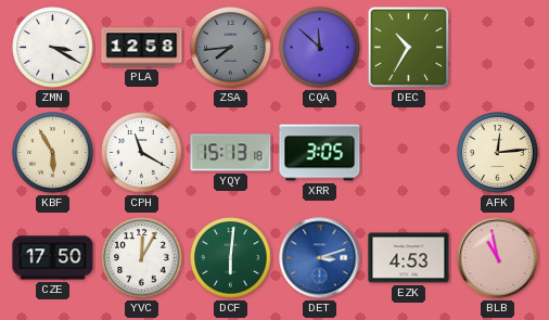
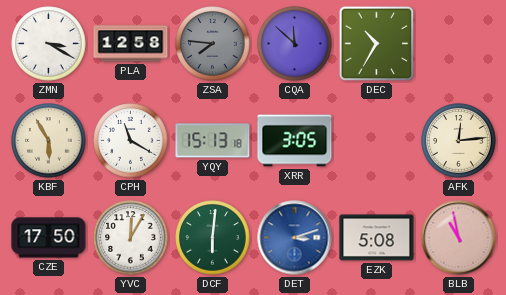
ZSA: 7:44 -> 7:46
EZK: 4:53 -> 5:08
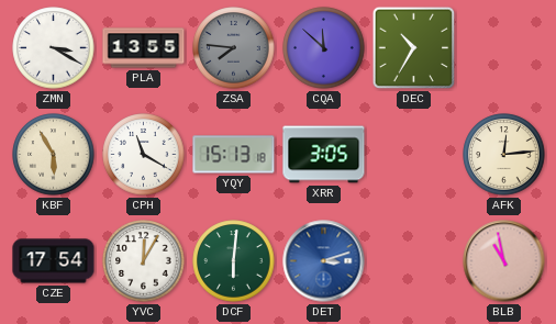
PLA: 12:58 -> 13:55
CZE: 17:50 -> 17:54
EZK: 5:08 -> none
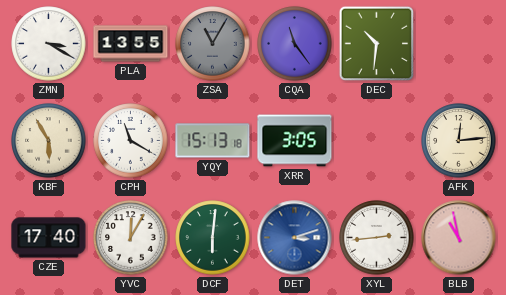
ZSA: 7:46 -> 11:05
CQA: 11:52 -> 11:24
DEC: 10:35 -> 10:31
CZE: 17:54 -> 17:40
XYL: none -> 2:44
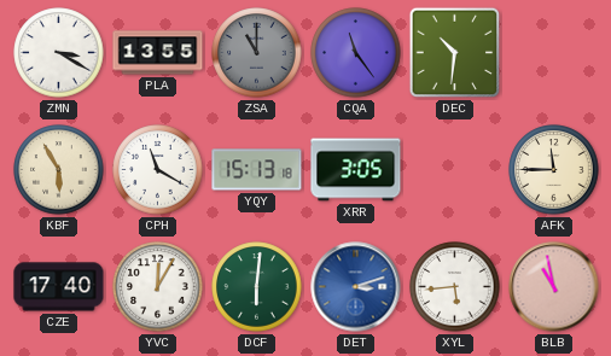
ZSA: 11:05 -> 11:00
AFK: 12:14 -> 11:45
XYL: 2:44 -> 5:44
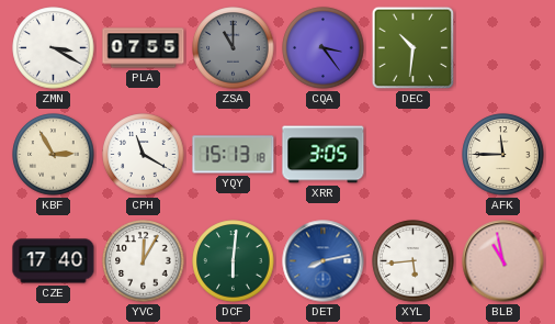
PLA: 13:55 -> 07:55
CQA: 11:24 -> 3:24
KBF: 5:55 -> 2:55
DET: 3:12 -> 8:13
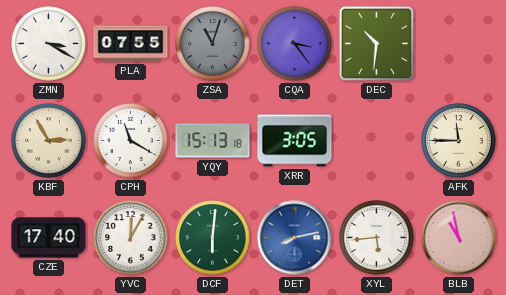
ZSA: 11:00 -> 11:03
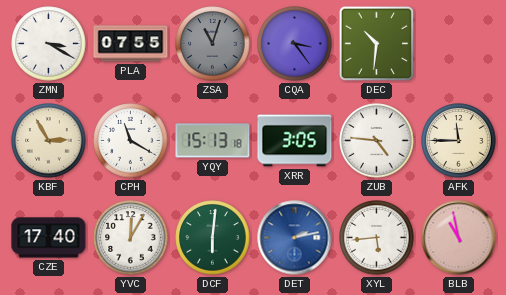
ZUB: none -> 4:46
DET: 8:13 -> 2:13
